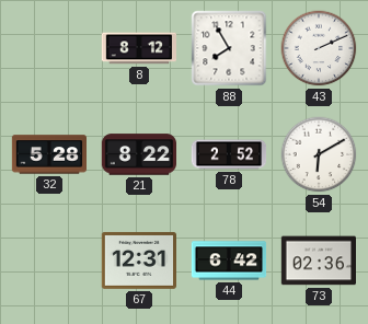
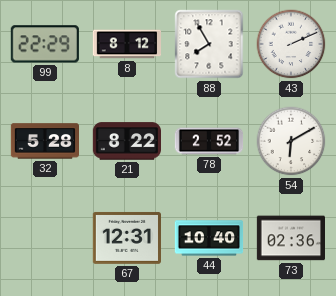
99: none -> 22:29
44: 6:42 -> 10:40
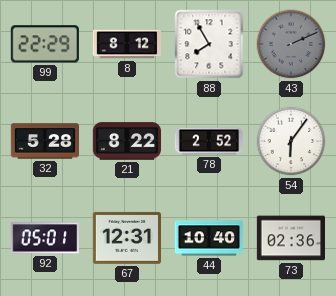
43 dial: white -> grey
54: 6:10 -> 6:06
92: none -> 05:01
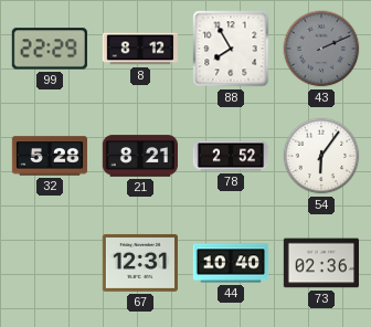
21: 8:22 -> 8:21
92: 05:01 -> none
